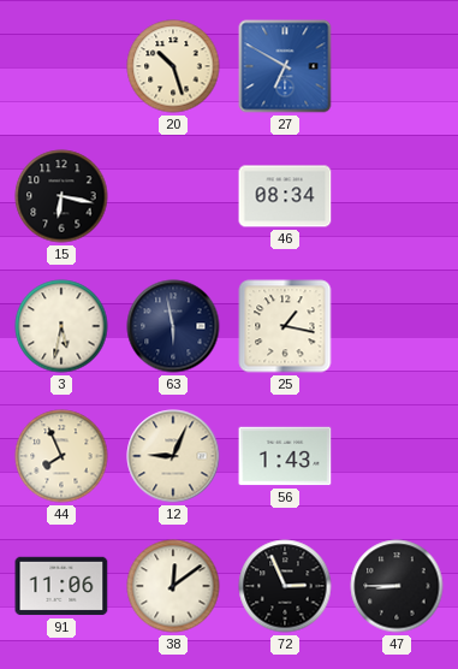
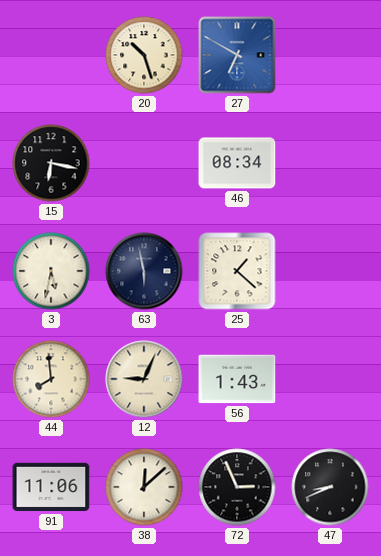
25: 1:17 -> 1:22
44: 7:56 -> 7:59
38: 12:09 -> 12:08
47: 8:45 -> 8:41
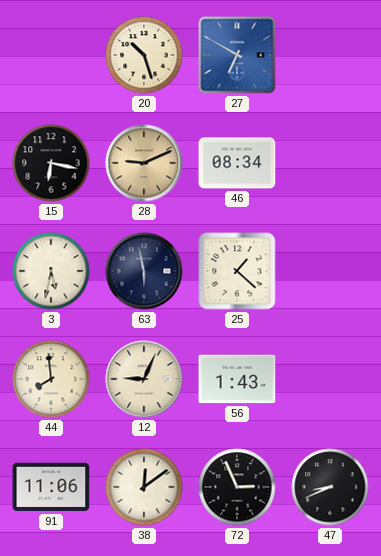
28: none -> 9:11
38: 12:08 -> 12:09
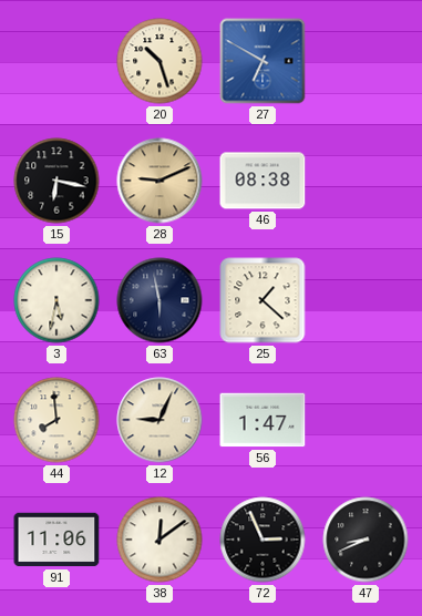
46: 08:34 -> 08:38
56: 1:43 -> 1:47
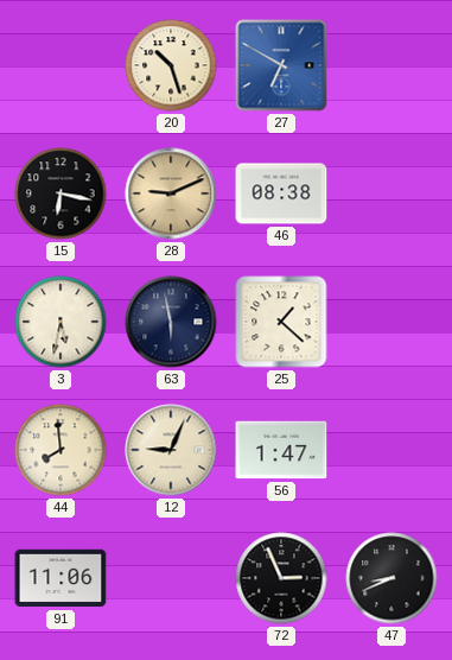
38: 12:09 -> none
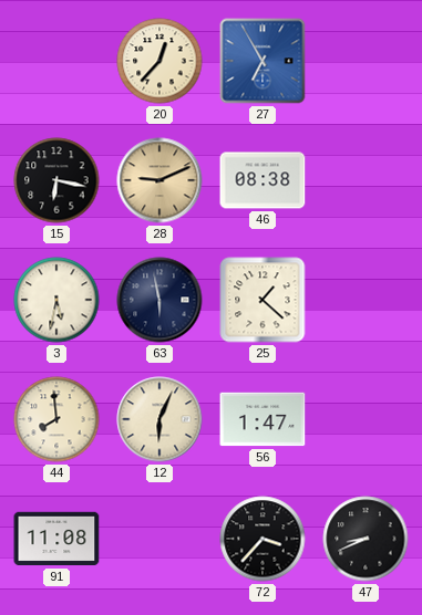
20: 10:27 -> 12:37
27: 6:50 -> 6:55
12: 9:04 -> 6:04
91: 11:06 -> 11:08
72: 2:56 -> 3:37
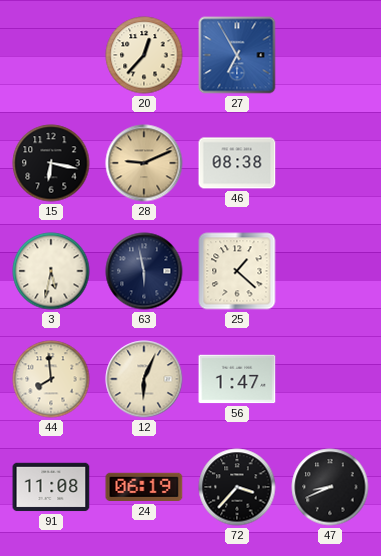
24: none -> 06:19
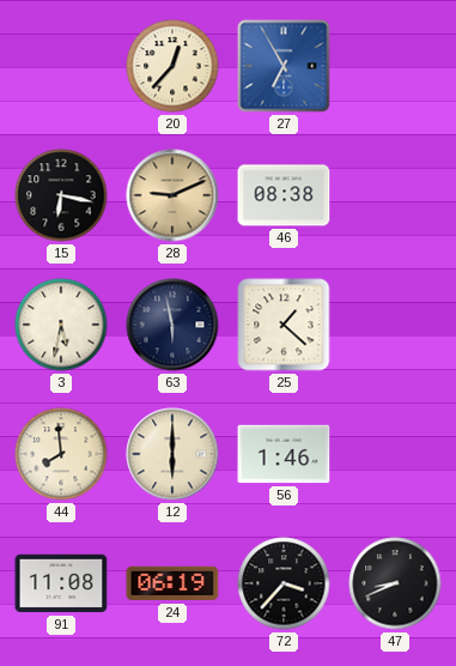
12: 6:04 -> 6:00
56: 1:47 -> 1:46
